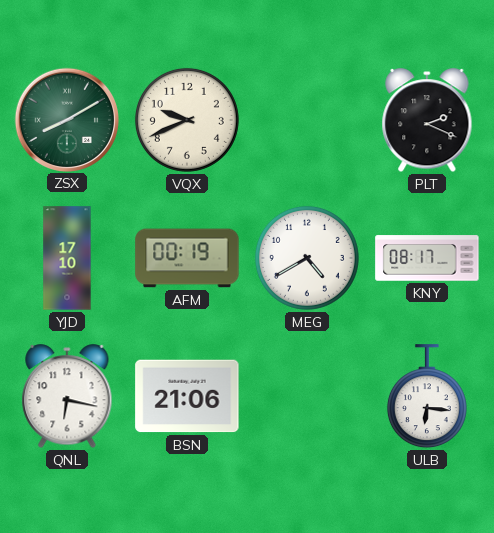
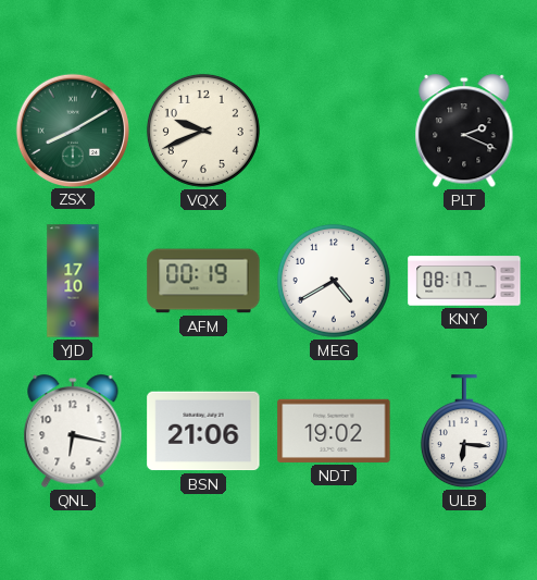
NDT: none -> 19:02
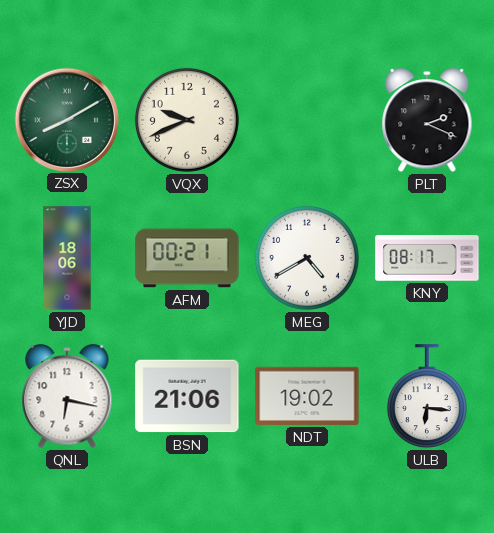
YJD: 17:10 -> 18:06
AFM: 00:19 -> 00:21
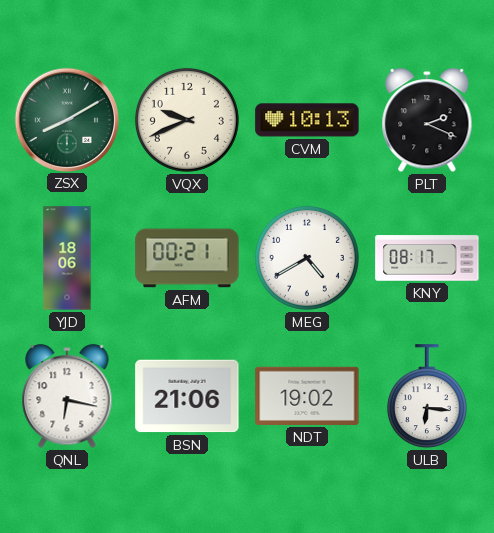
CVM: none -> 10:13
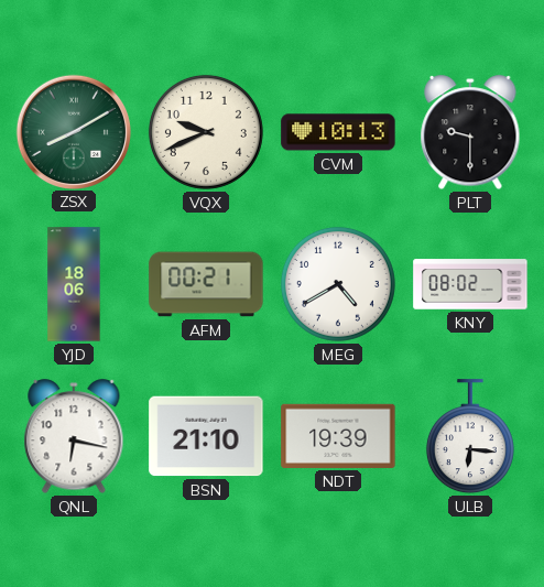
PLT: 2:19 -> 9:30
KNY: 08:17 -> 08:02
BSN: 21:06 -> 21:10
NDT: 19:02 -> 19:39
